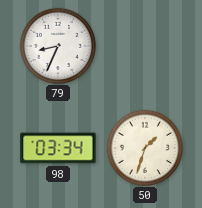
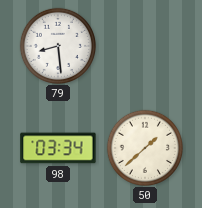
79: 8:34 -> 8:29
50: 1:33 -> 1:38
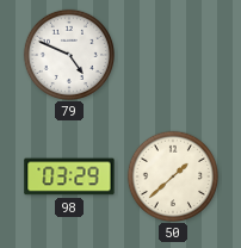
79: 8:29 -> 4:49
98: 03:34 -> 03:29
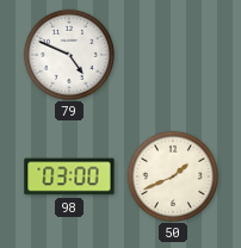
98: 03:29 -> 03:00
50: 1:38 -> 1:41
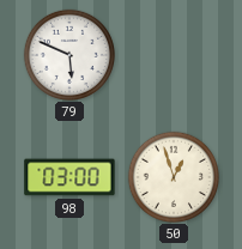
79: 4:49 -> 5:49
50: 1:41 -> 12:57
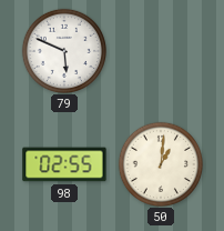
98: 03:00 -> 02:55
50: 12:57 -> 1:01
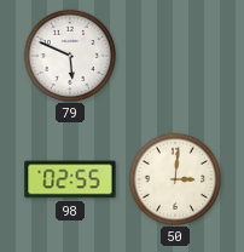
50: 1:01 -> 3:01
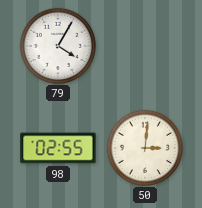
79: 5:49 -> 4:05
